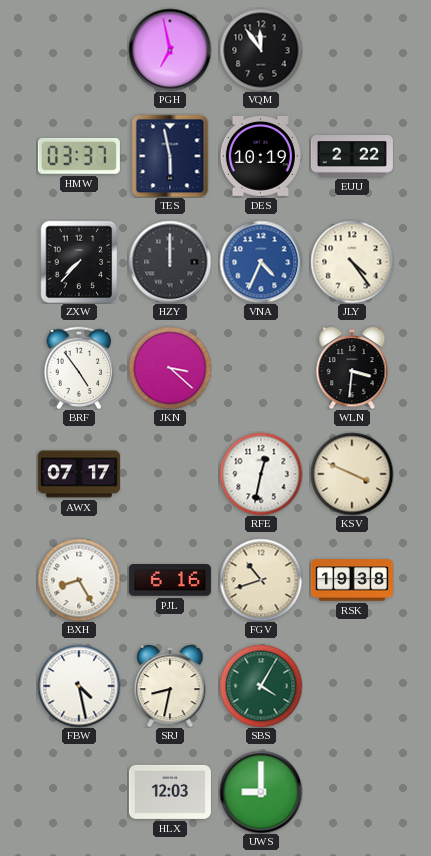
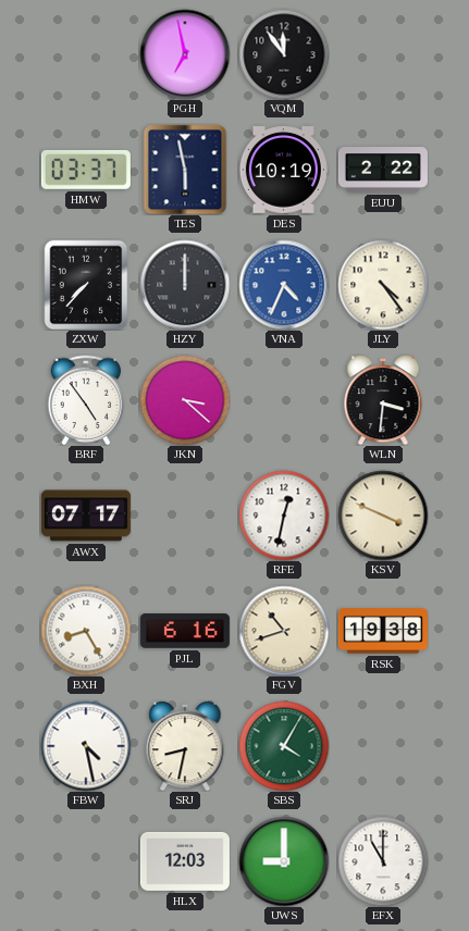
EFX: none -> 11:00
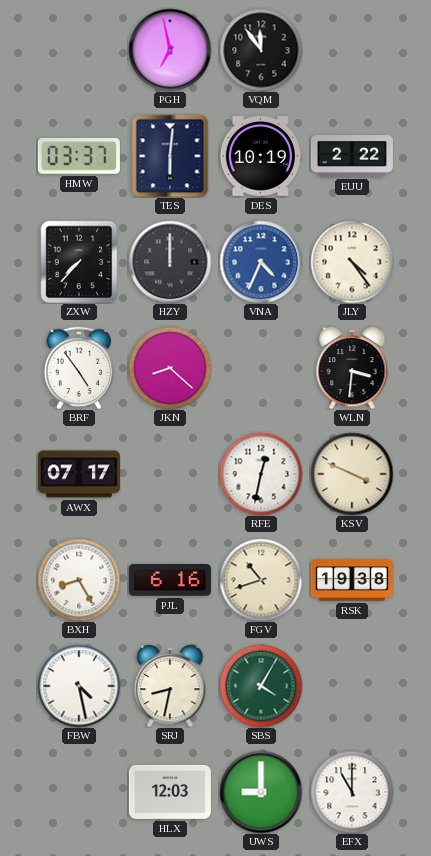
TES: 5:58 -> 6:01
JKN: 3:22 -> 8:22
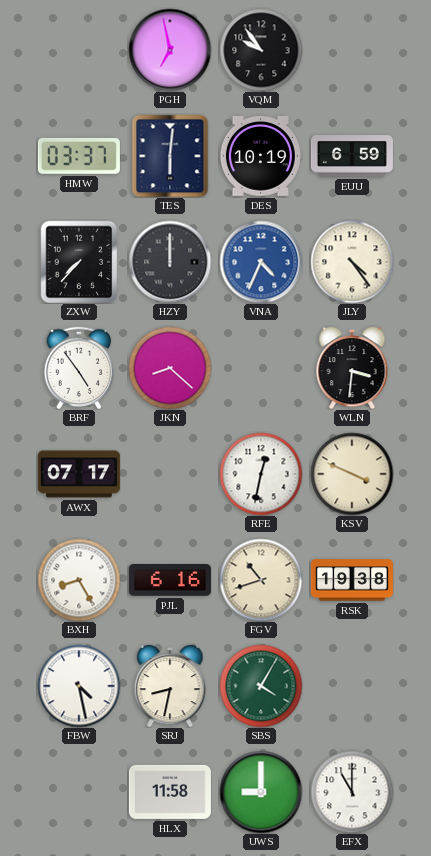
VQM: 11:54 -> 9:54
EUU: 2:22 -> 6:59
HLX: 12:03 -> 11:58
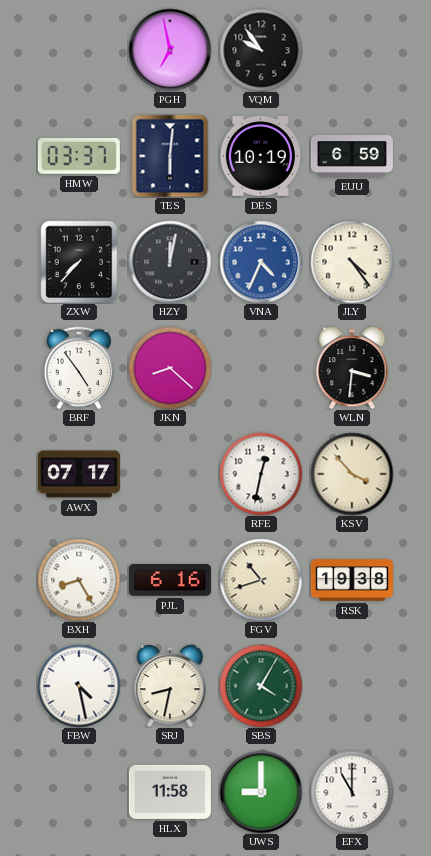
HZY: 12:00 -> 12:02
KSV: 3:49 -> 3:53
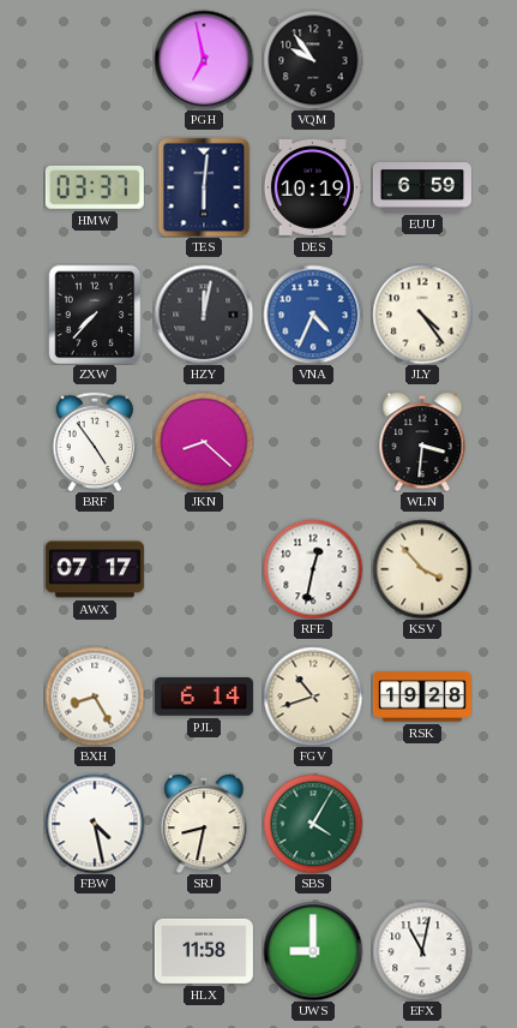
PJL: 6:16 -> 6:14
RSK: 19:38 -> 19:28
EFX: 11:00 -> 11:02
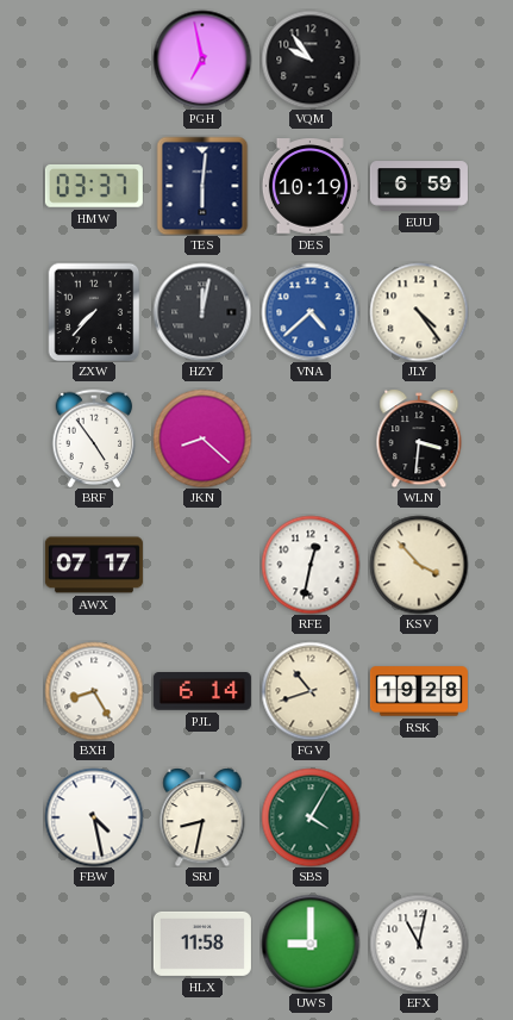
VNA: 4:34 -> 4:38
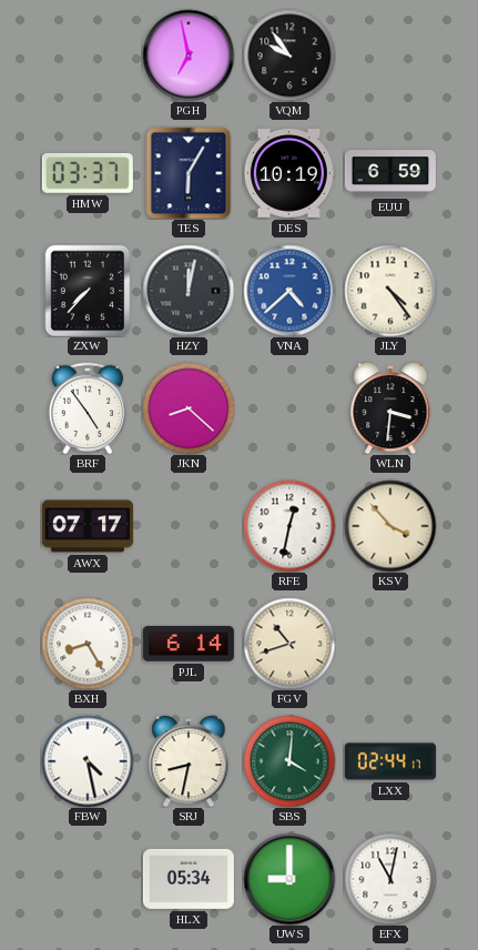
TES: 6:01 -> 6:05
RSK: 19:28 -> none
SBS: 4:05 -> 4:01
LXX: none -> 02:44
HLX: 11:58 -> 05:34
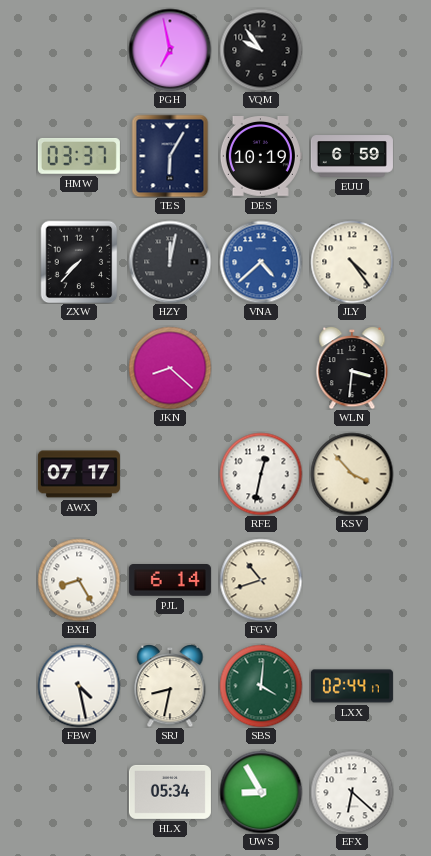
BRF: 4:54 -> none
UWS: 9:00 -> 8:55
EFX: 11:02 -> 6:22
